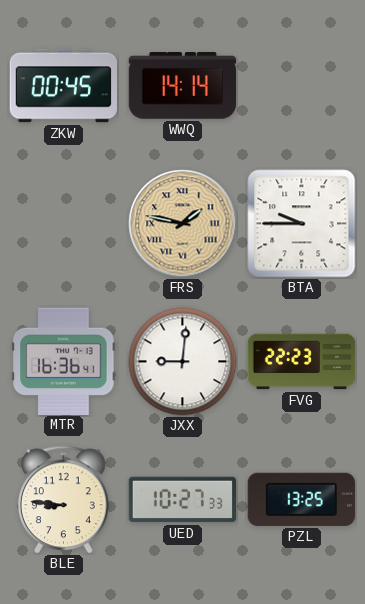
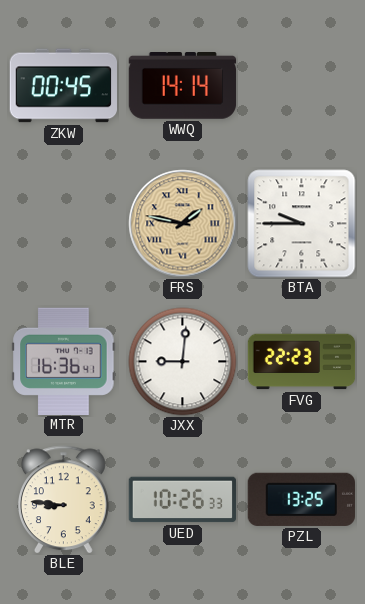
UED: 10:27 -> 10:26
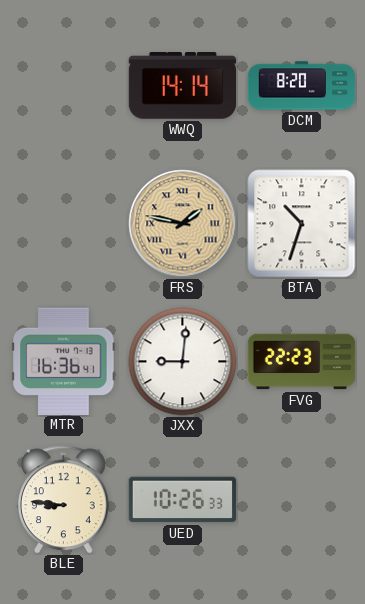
ZKW: 00:45 -> none
DCM: none -> 8:20
BTA: 9:45 -> 10:33
PZL: 13:25 -> none
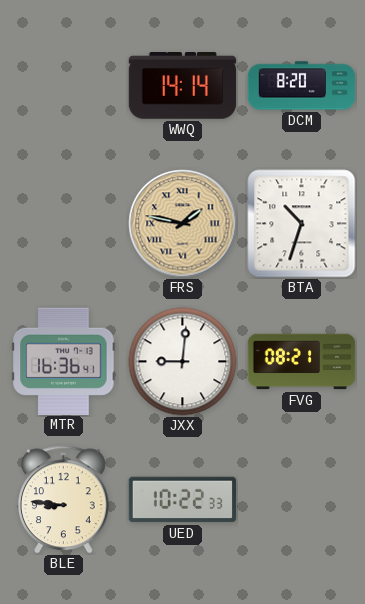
FVG: 22:23 -> 08:21
UED: 10:26 -> 10:22
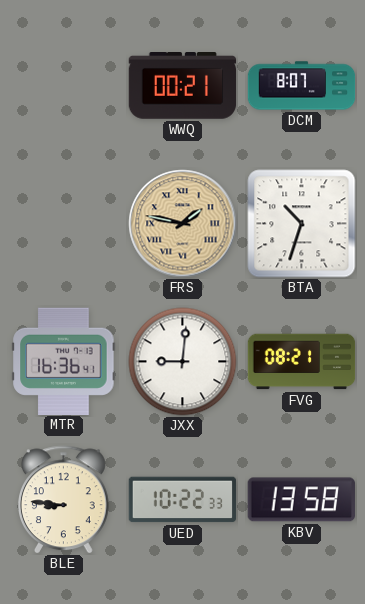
WWQ: 14:14 -> 00:21
DCM: 8:20 -> 8:07
KBV: none -> 13:58
